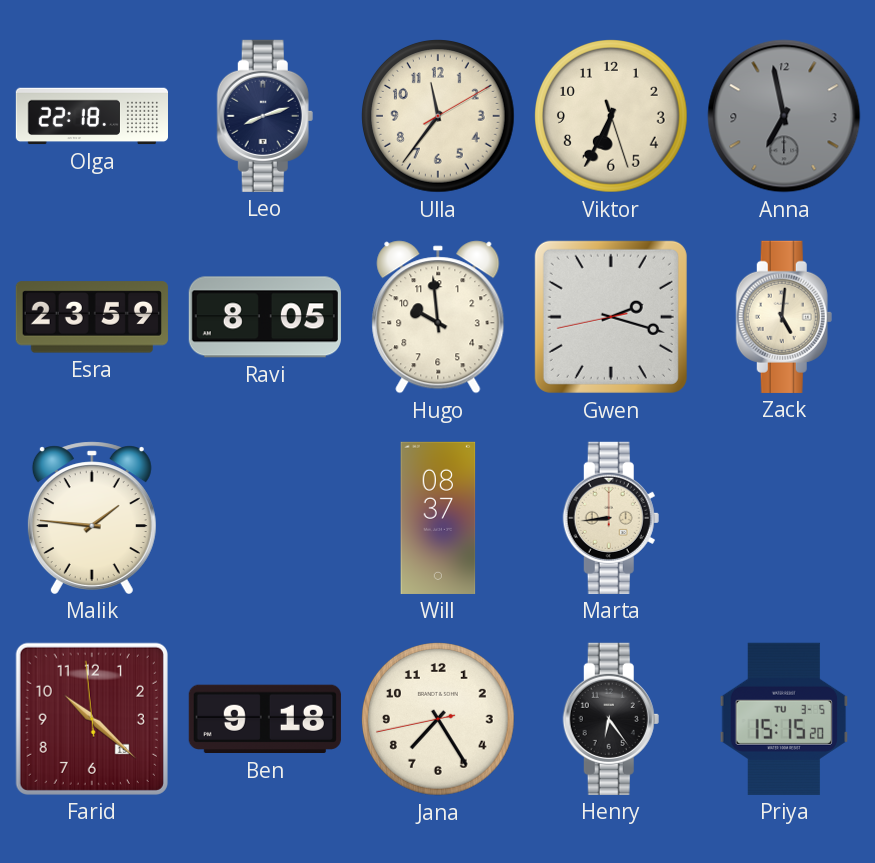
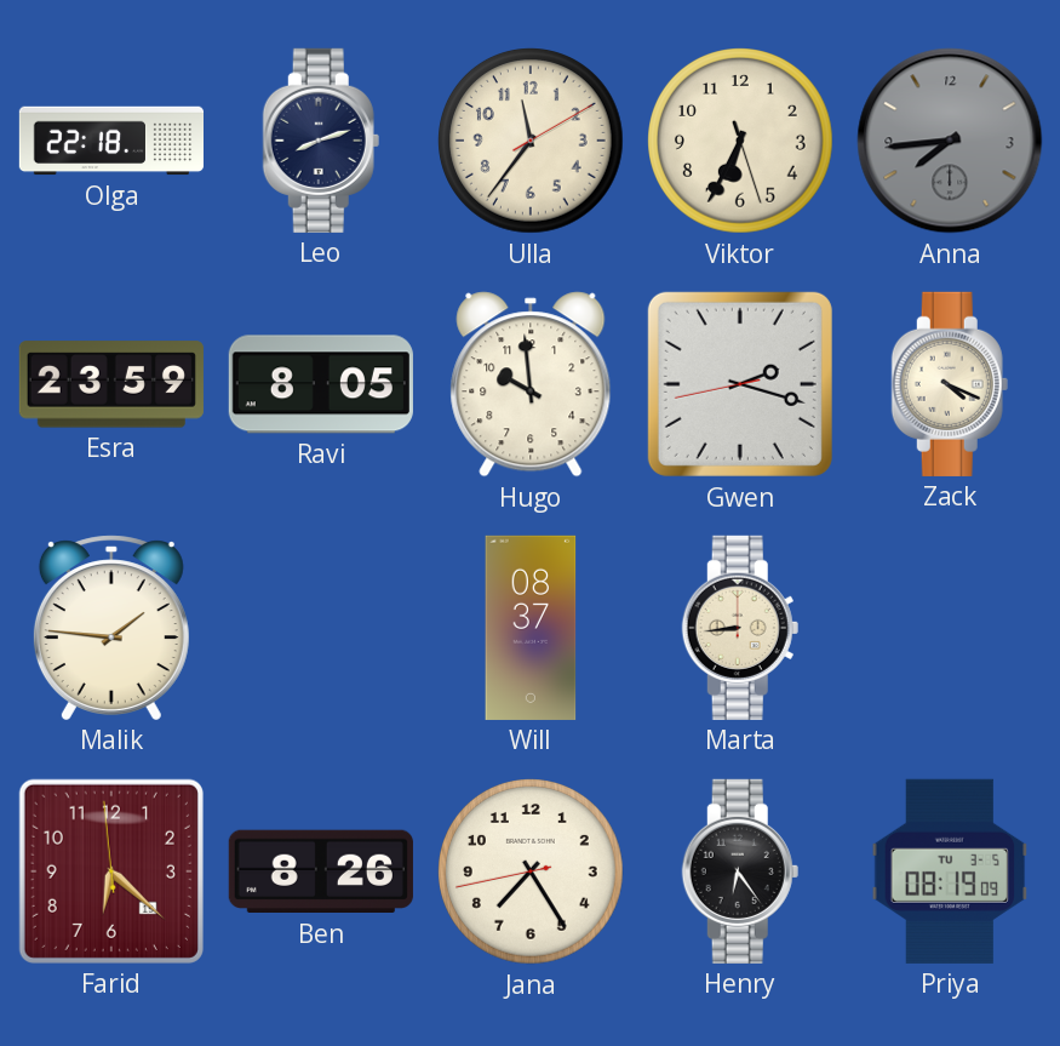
Anna: 6:58 -> 7:44
Zack: 5:01 -> 4:19
Farid: 10:21 -> 6:21
Ben: 9:18 -> 8:26
Priya: 15:15 -> 08:19
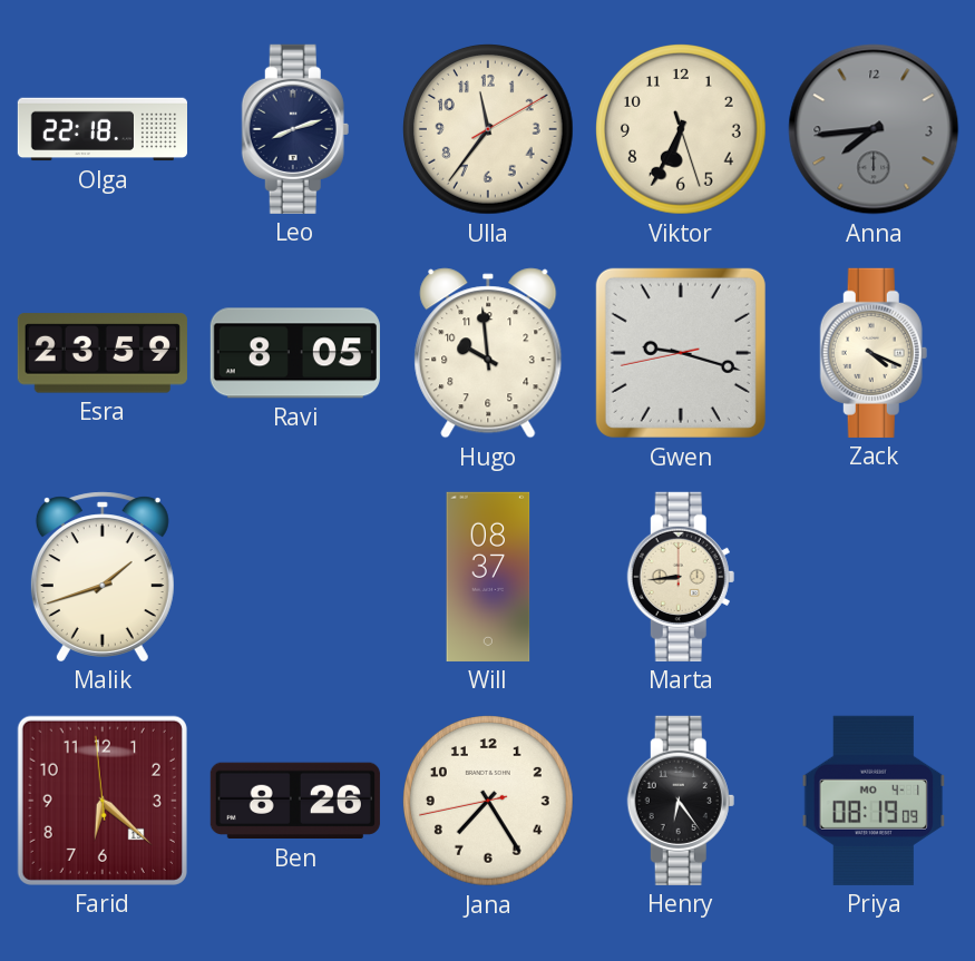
Gwen: 2:17 -> 9:17
Malik: 1:46 -> 1:42
Priya date: TU 3-5 -> MO 4-1
